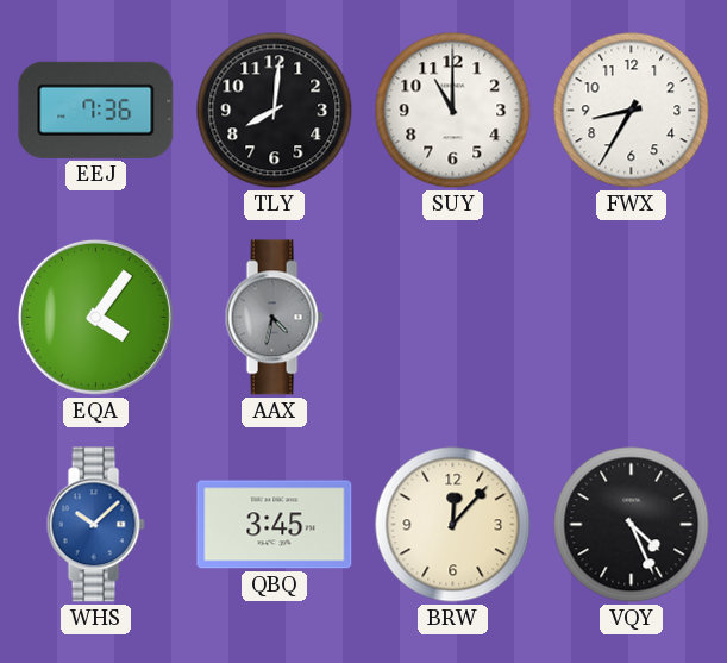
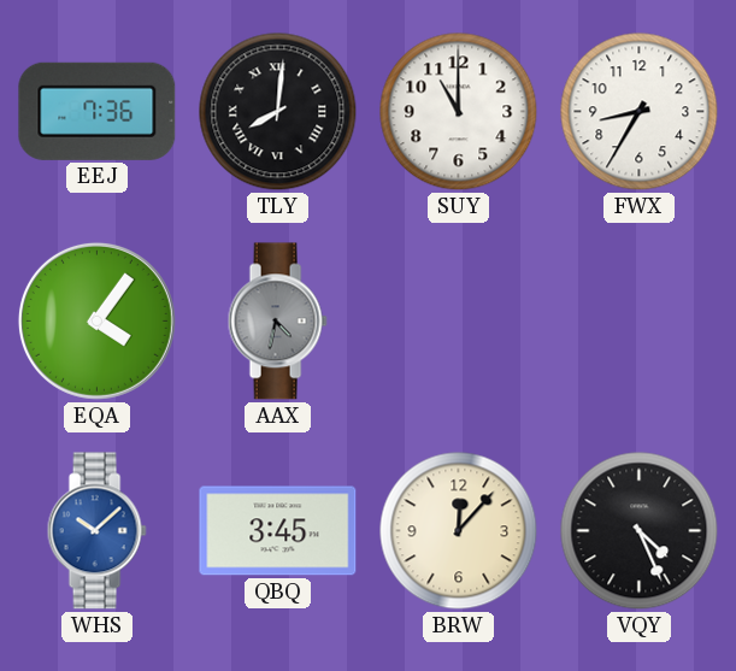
TLY numerals: Arabic -> Roman
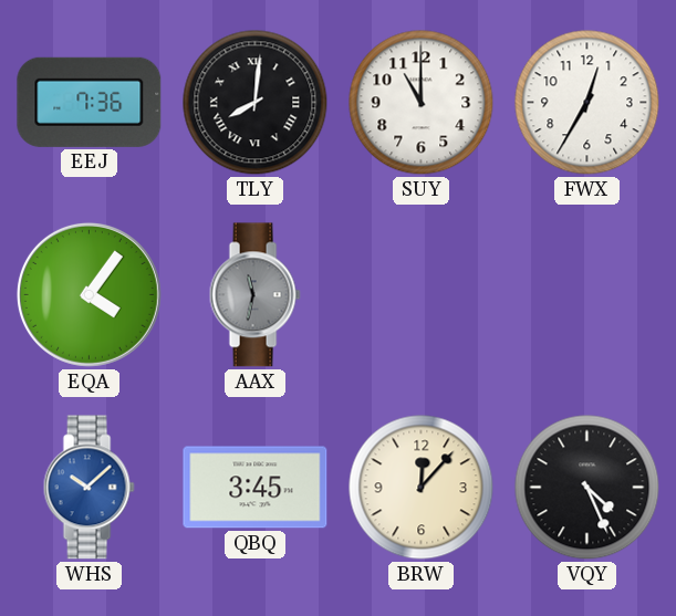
FWX: 8:35 -> 12:35
AAX: 4:32 -> 11:32
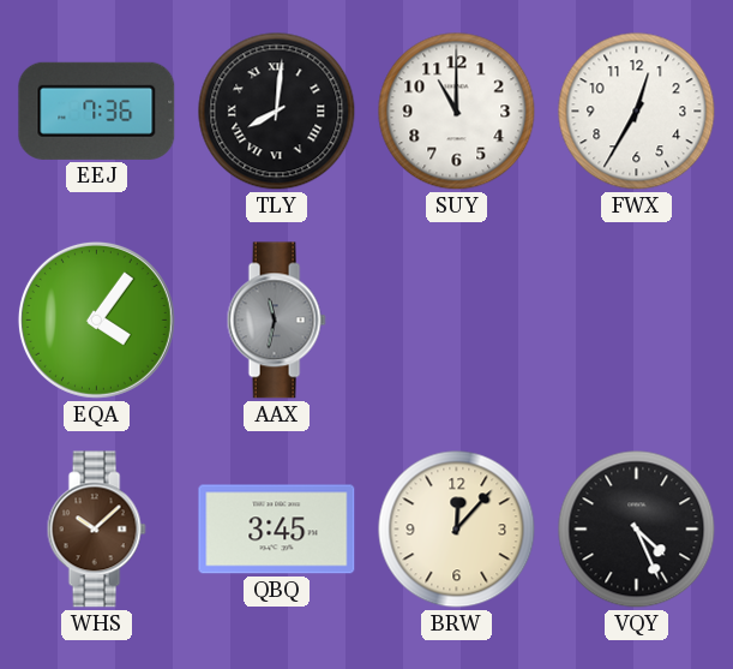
WHS dial: blue -> brown
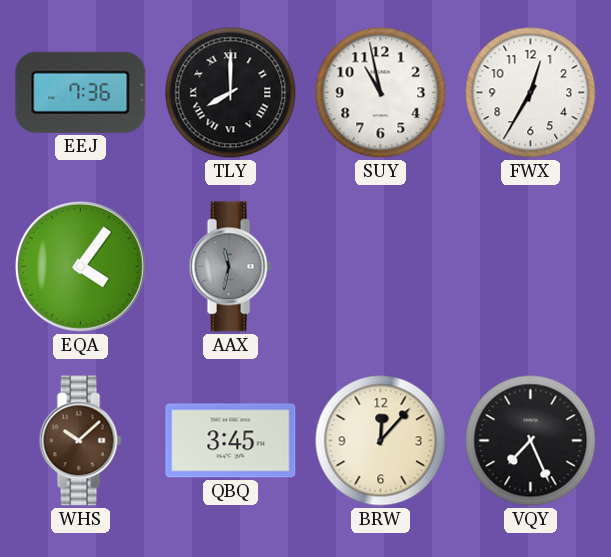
TLY: 8:01 -> 8:00
SUY: 11:00 -> 10:58
VQY: 4:26 -> 7:26
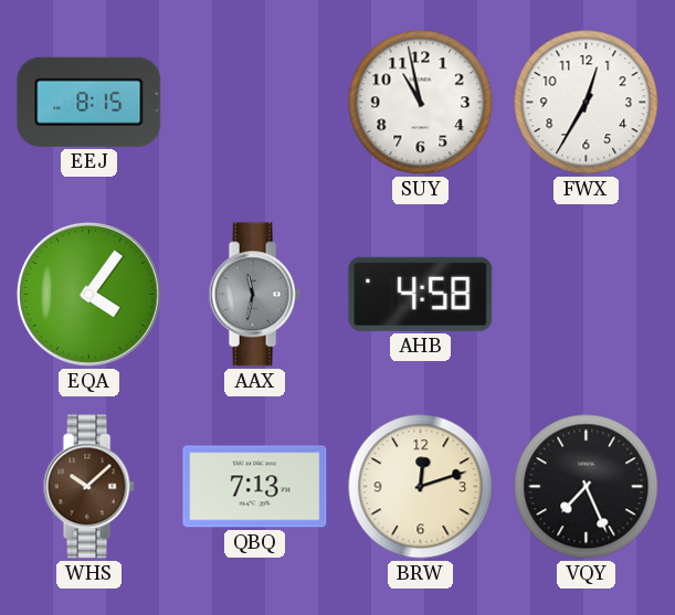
EEJ: 7:36 -> 8:15
TLY: 8:00 -> none
AHB: none -> 4:58
QBQ: 3:45 -> 7:13
BRW: 12:07 -> 12:12
